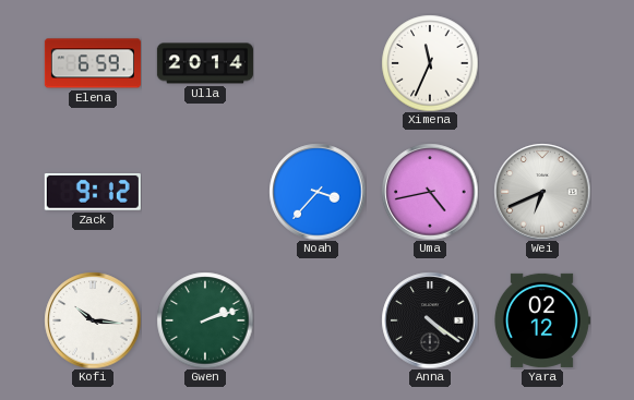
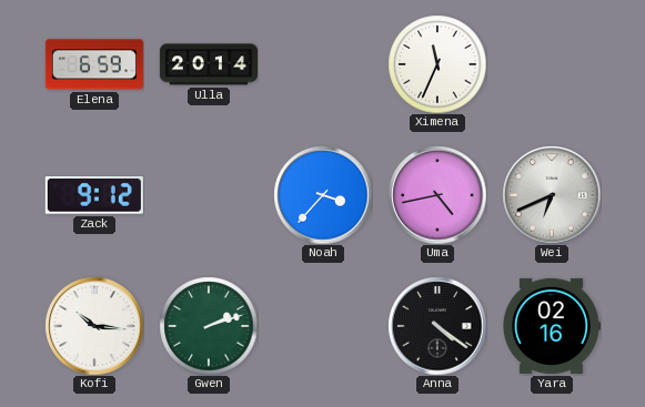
Yara: 02:12 -> 02:16
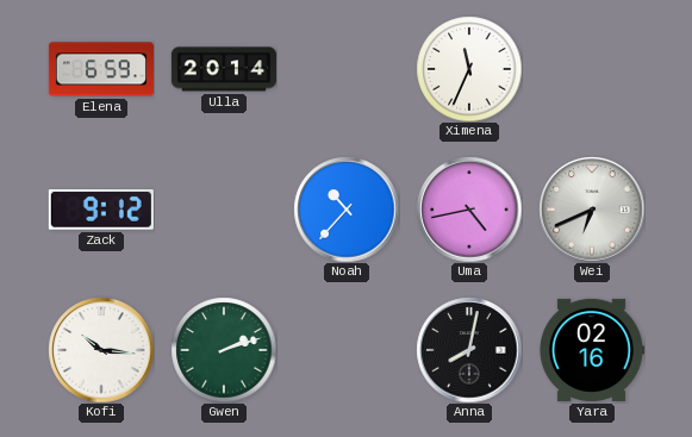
Noah: 3:37 -> 10:37
Anna: 4:21 -> 8:02
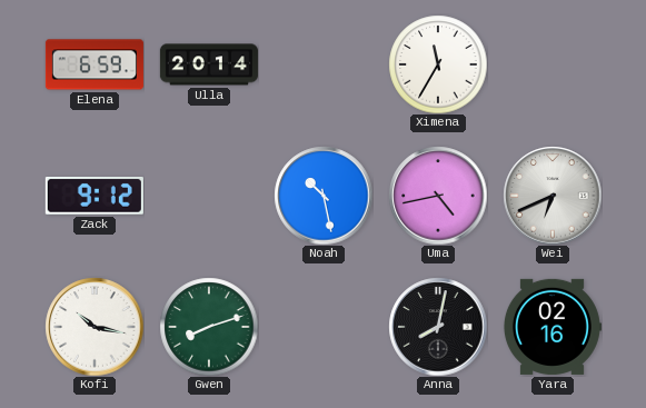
Ximena: 11:34 -> 11:35
Noah: 10:37 -> 10:28
Kofi: 10:16 -> 10:17
Gwen: 2:12 -> 8:12
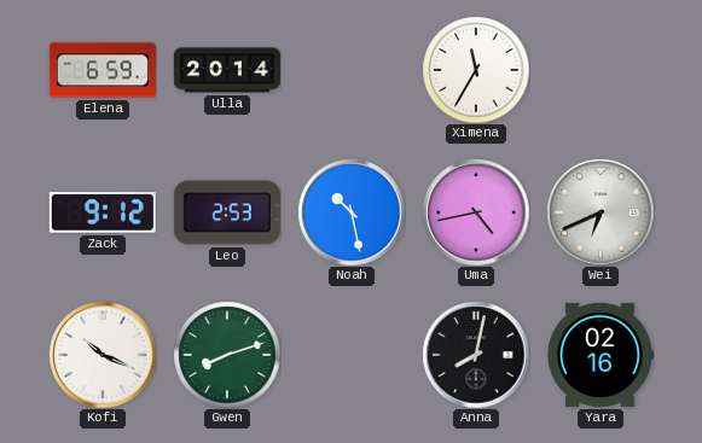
Leo: none -> 2:53
Kofi: 10:17 -> 10:19
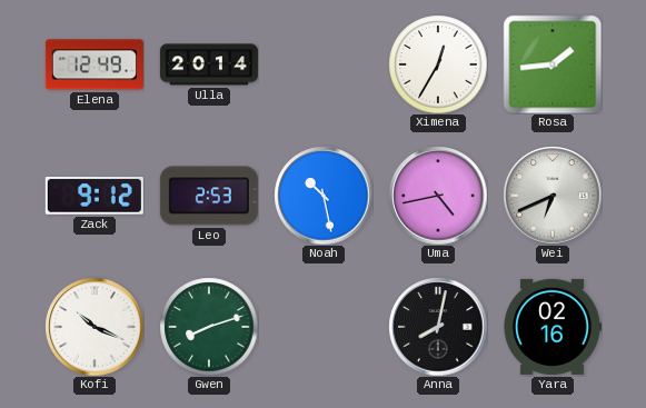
Elena: 6:59 -> 12:49
Ximena: 11:35 -> 12:35
Rosa: none -> 1:44
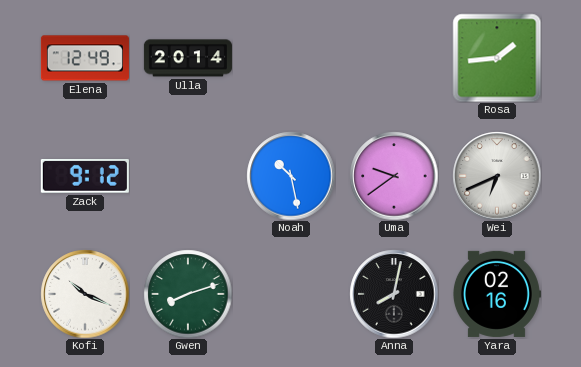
Ximena: 12:35 -> none
Leo: 2:53 -> none
Uma: 4:43 -> 9:39
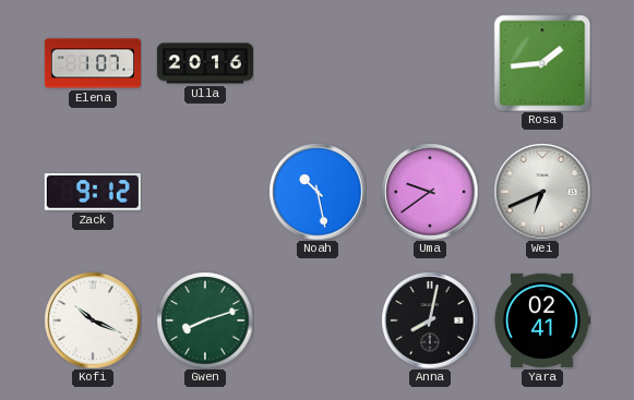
Elena: 12:49 -> 1:07
Ulla: 20:14 -> 20:16
Yara: 02:16 -> 02:41
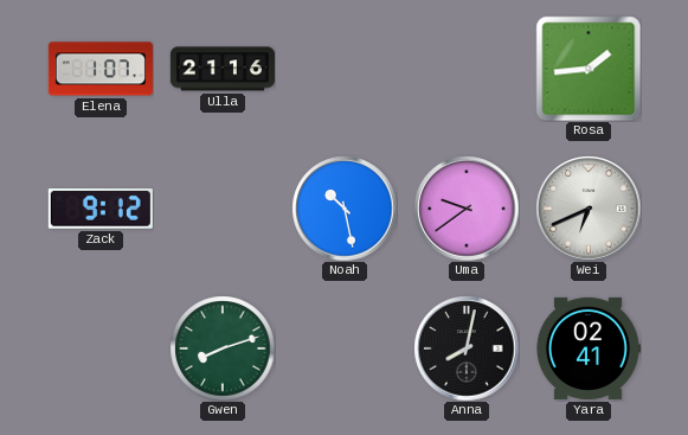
Ulla: 20:16 -> 21:16
Kofi: 10:19 -> none
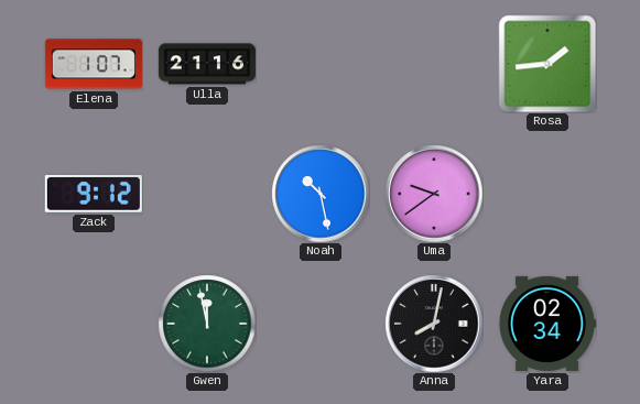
Wei: 6:41 -> none
Gwen: 8:12 -> 11:58
Yara: 02:41 -> 02:34
